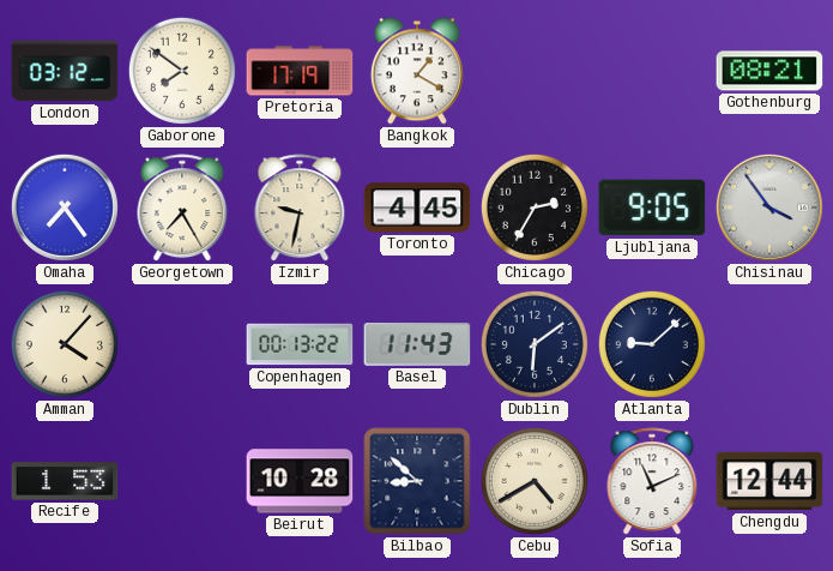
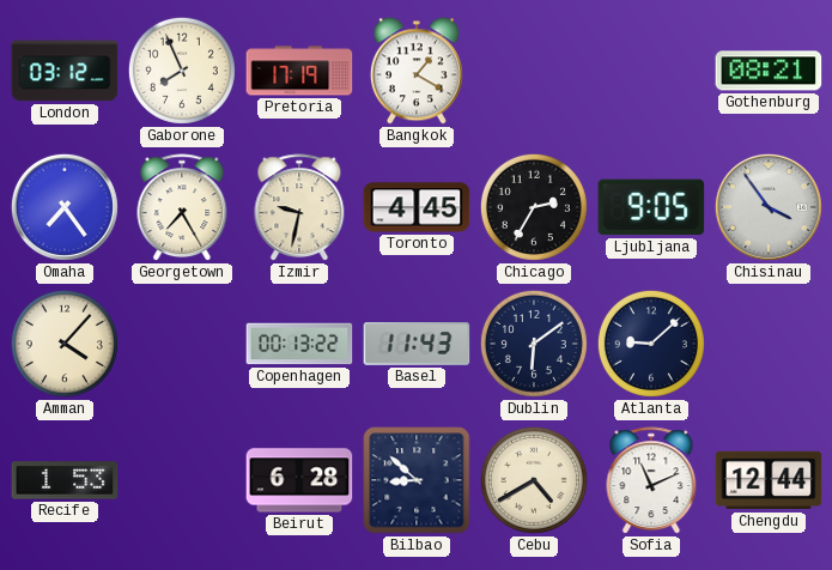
Gaborone: 7:51 -> 7:56
Beirut: 10:28 -> 6:28
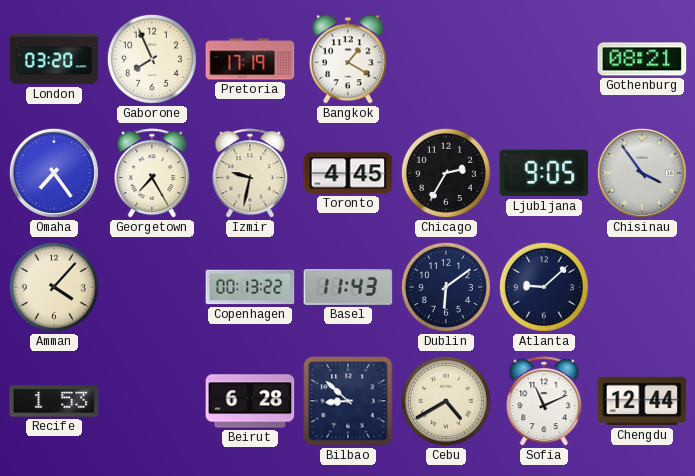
London: 03:12 -> 03:20
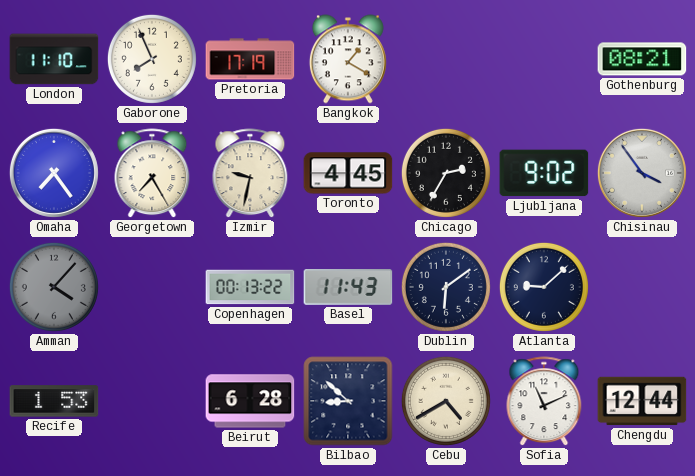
London: 03:20 -> 11:10
Ljubljana: 9:05 -> 9:02
Amman dial: cream -> grey
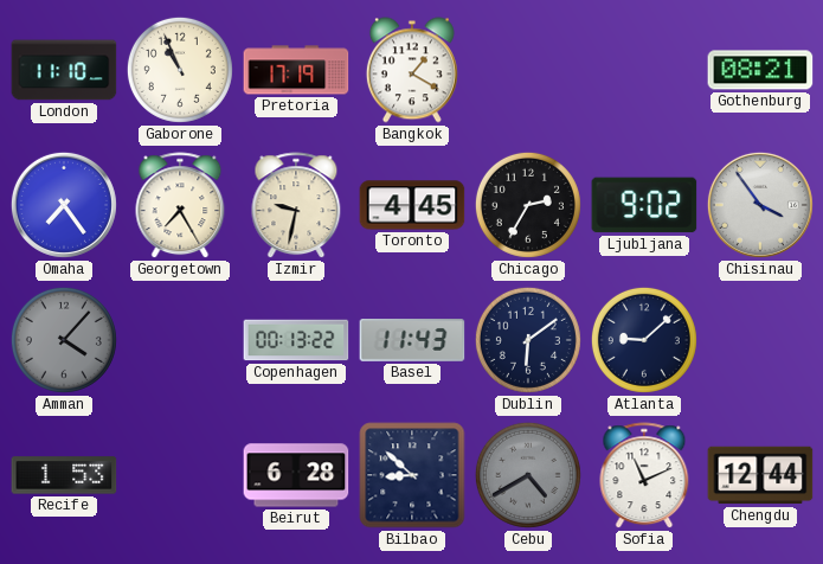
Gaborone: 7:56 -> 10:56
Cebu dial: cream -> grey
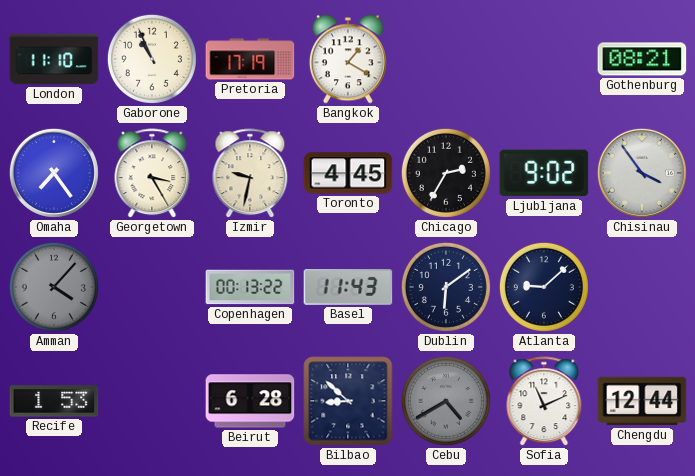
Georgetown: 7:25 -> 3:25
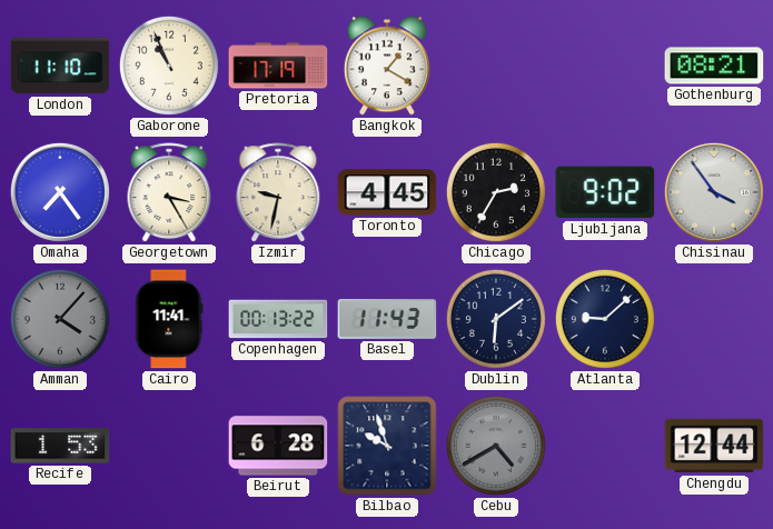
Cairo: none -> 11:41
Bilbao: 8:52 -> 9:57
Sofia: 11:11 -> none
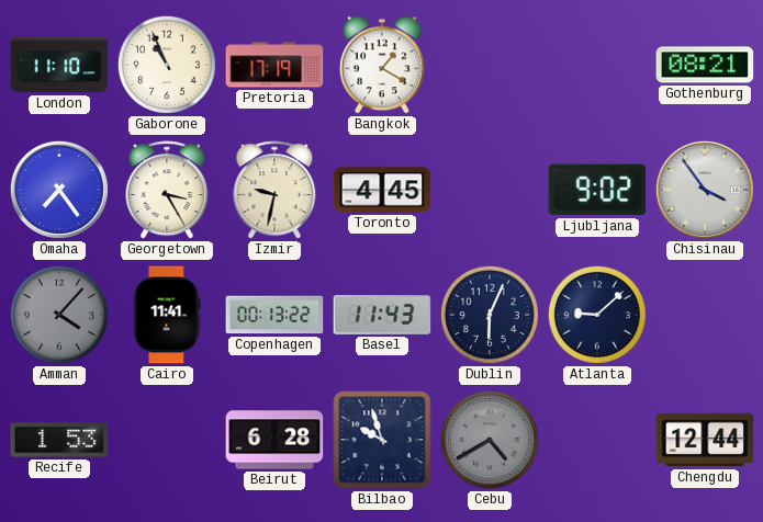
Chicago: 2:35 -> none
Dublin: 6:09 -> 6:04
